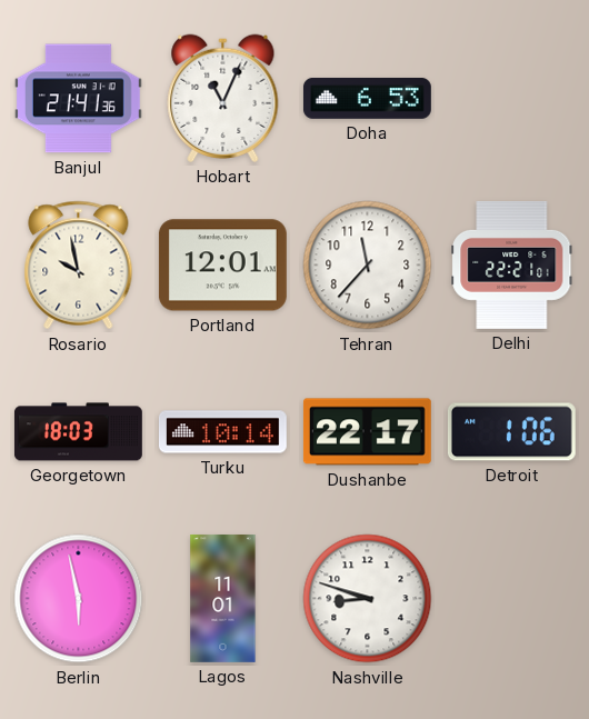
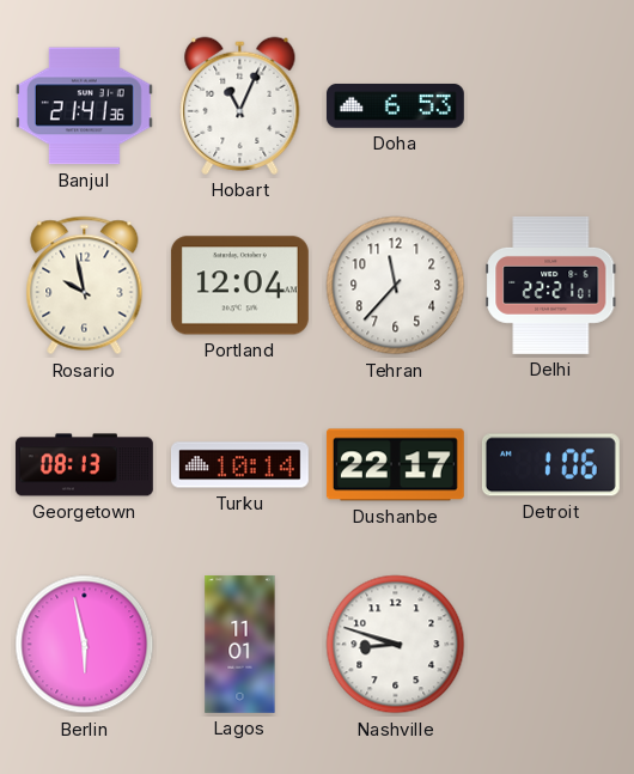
Portland: 12:01 -> 12:04
Georgetown: 18:03 -> 08:13
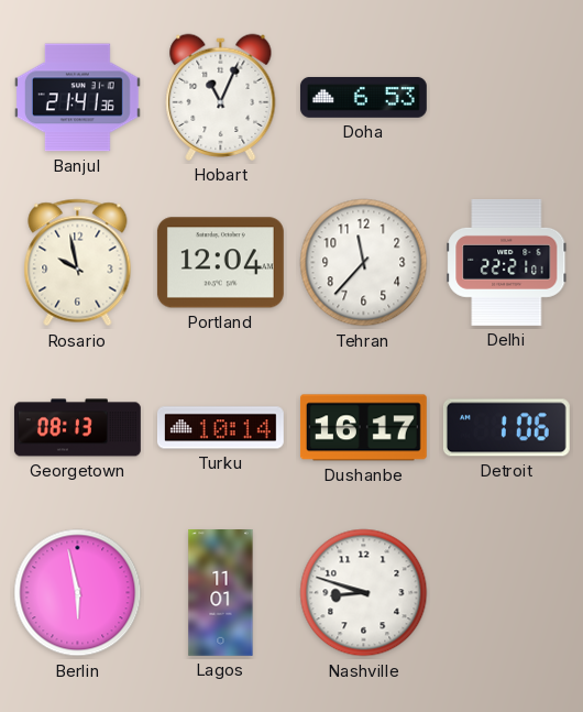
Dushanbe: 22:17 -> 16:17
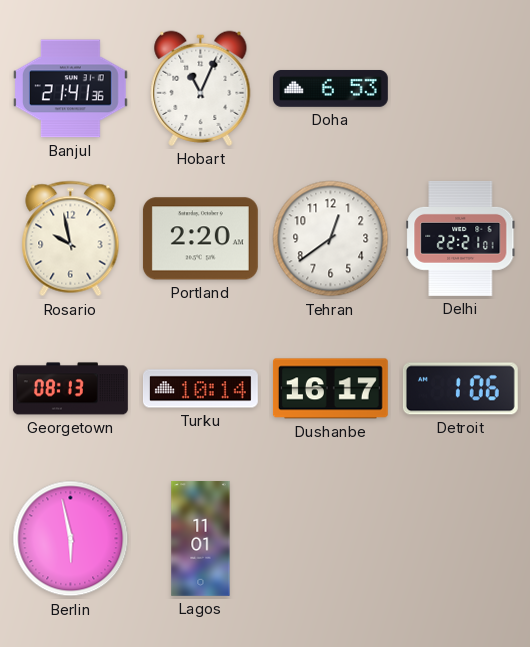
Portland: 12:04 -> 2:20
Tehran: 11:37 -> 12:39
Nashville: 8:48 -> none
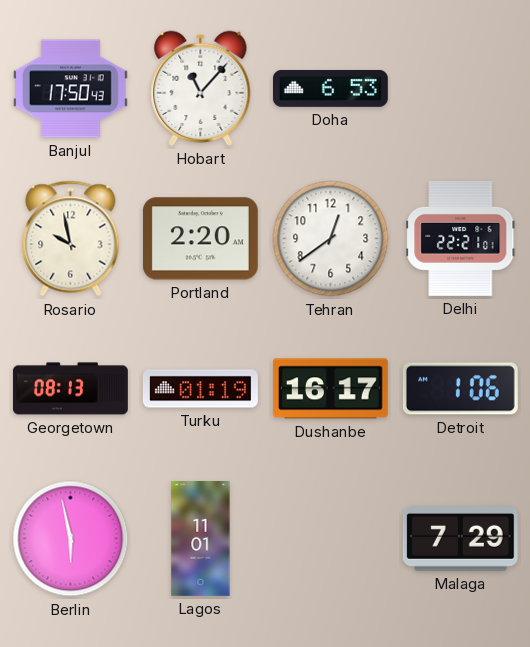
Banjul: 21:41 -> 17:50
Hobart: 11:04 -> 11:07
Turku: 10:14 -> 01:19
Malaga: none -> 7:29
